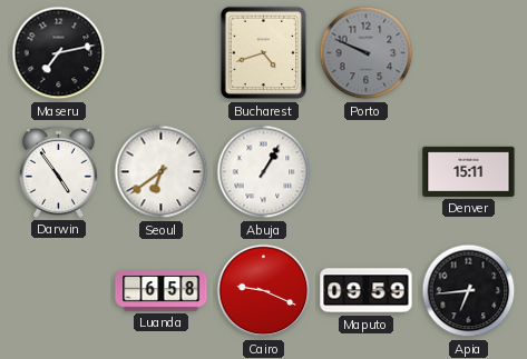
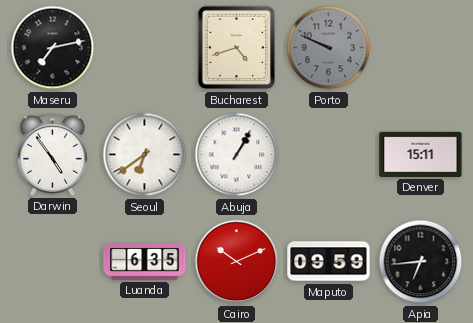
Luanda: 6:58 -> 6:35
Cairo: 9:19 -> 10:11
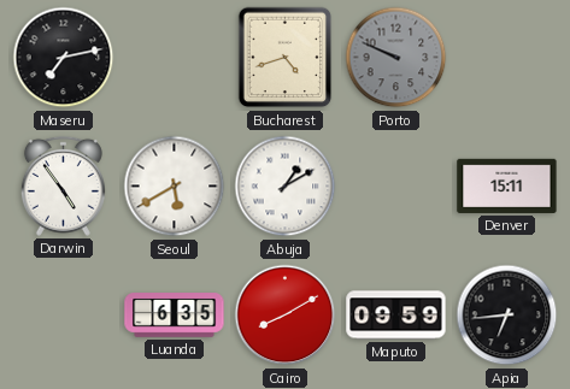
Seoul: 6:39 -> 5:40
Abuja: 1:05 -> 1:10
Cairo: 10:11 -> 8:10
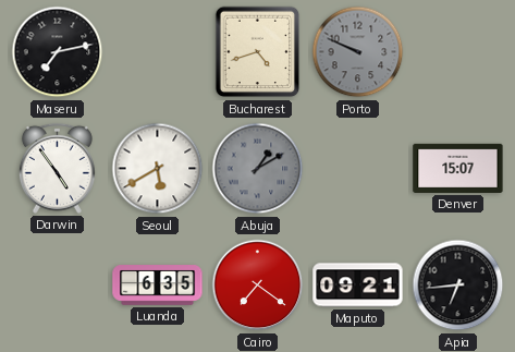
Abuja dial: white -> grey
Denver: 15:11 -> 15:07
Cairo: 8:10 -> 7:21
Maputo: 09:59 -> 09:21
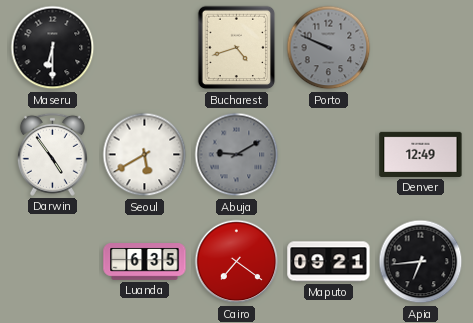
Maseru: 7:13 -> 6:30
Abuja: 1:10 -> 9:10
Denver: 15:07 -> 12:49
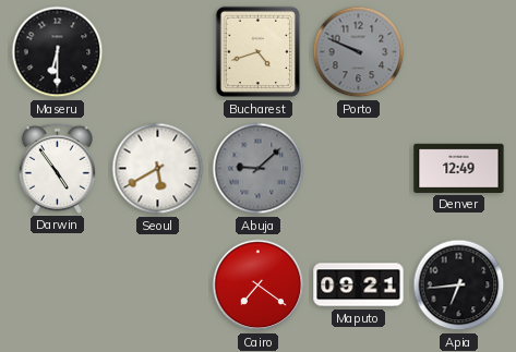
Abuja: 9:10 -> 9:08
Luanda: 6:35 -> none
